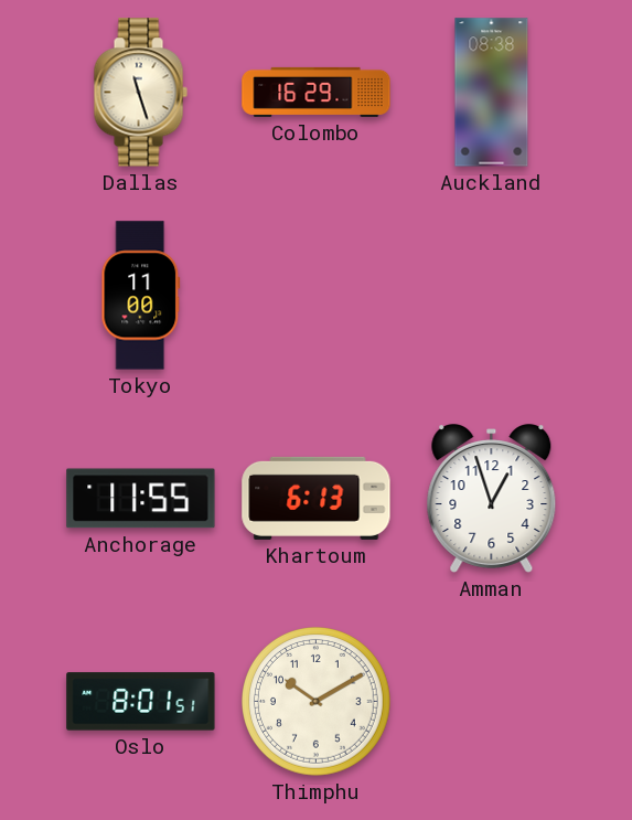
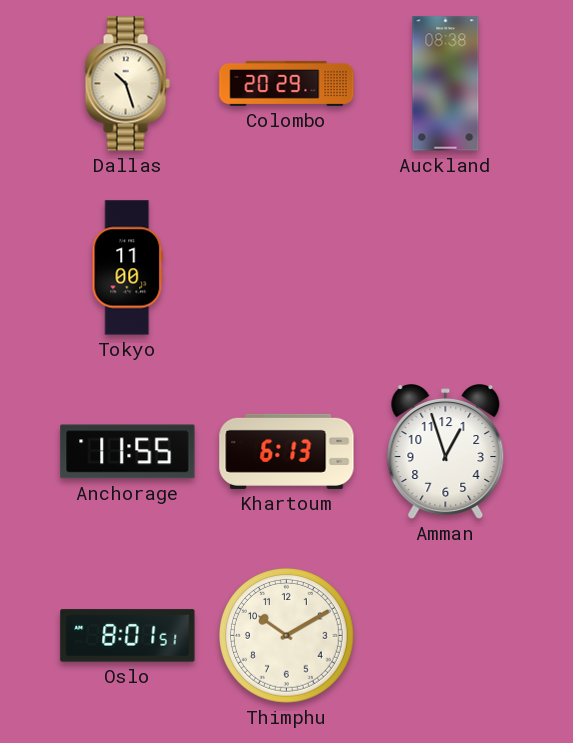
Dallas: 11:27 -> 10:27
Colombo: 16:29 -> 20:29
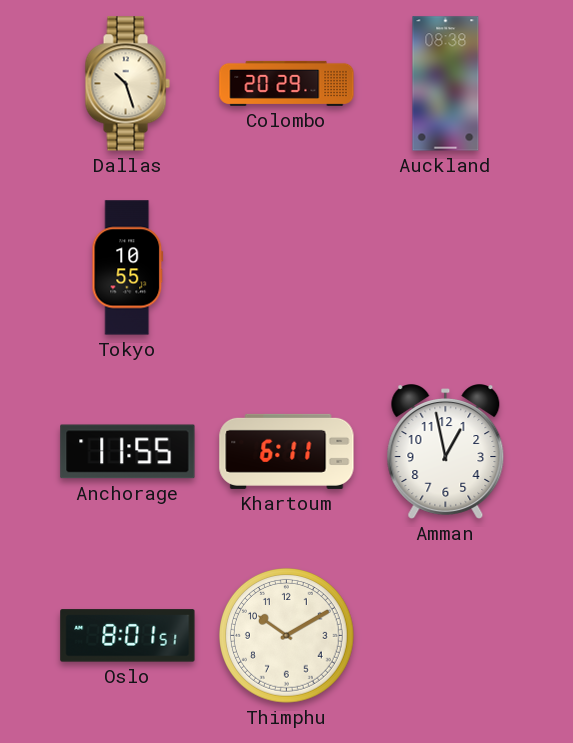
Tokyo: 11:00 -> 10:55
Khartoum: 6:13 -> 6:11
Amman: 12:57 -> 12:58
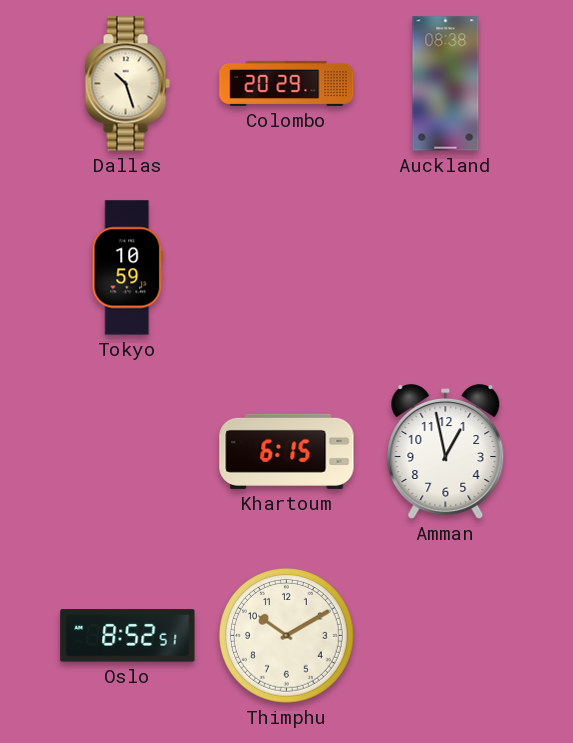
Tokyo: 10:55 -> 10:59
Anchorage: 11:55 -> none
Khartoum: 6:11 -> 6:15
Oslo: 8:01 -> 8:52
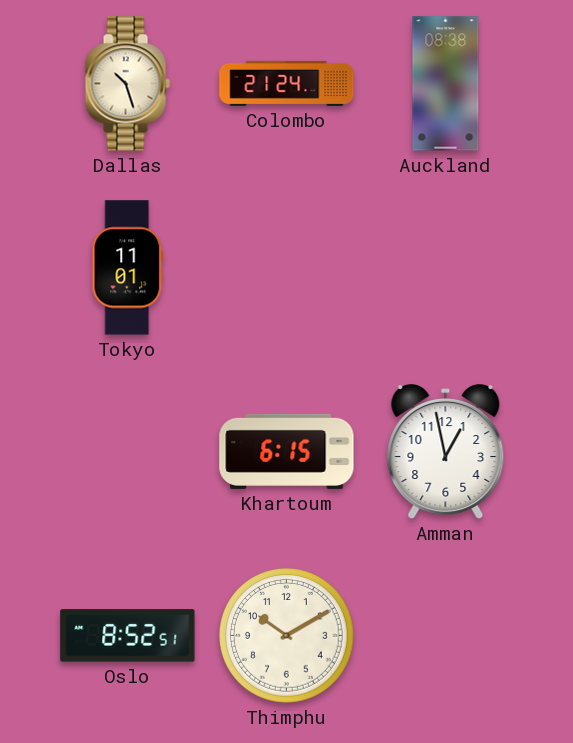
Colombo: 20:29 -> 21:24
Tokyo: 10:59 -> 11:01
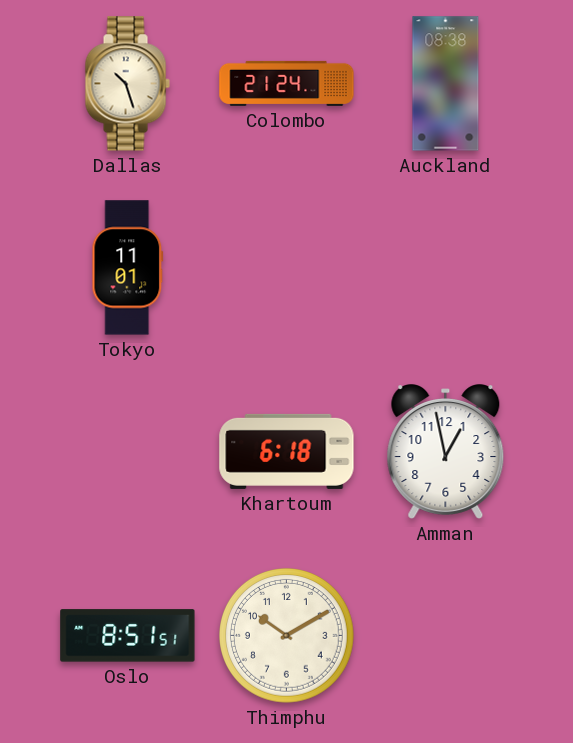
Khartoum: 6:15 -> 6:18
Oslo: 8:52 -> 8:51
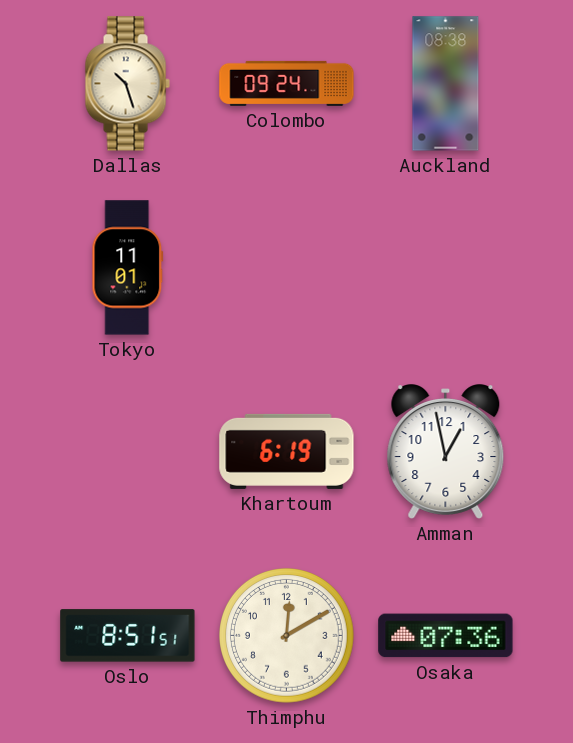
Colombo: 21:24 -> 09:24
Khartoum: 6:18 -> 6:19
Thimphu: 10:10 -> 12:10
Osaka: none -> 07:36
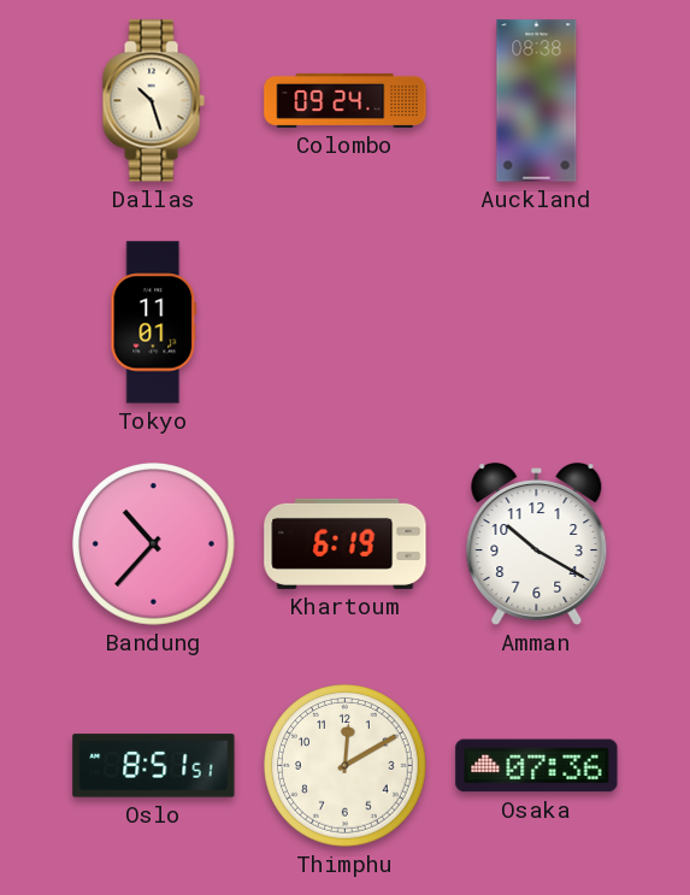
Bandung: none -> 10:37
Amman: 12:58 -> 10:20
